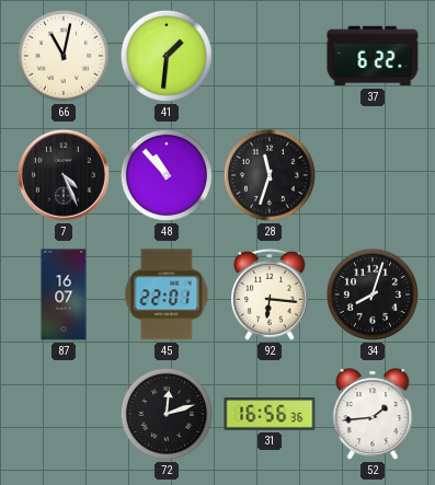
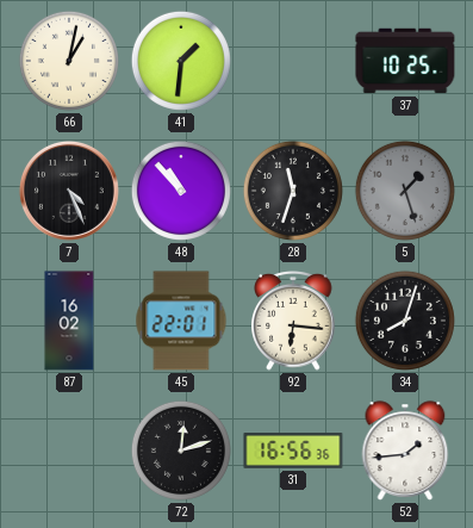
66: 11:02 -> 1:02
37: 6:22 -> 10:25
5: none -> 1:27
87: 16:07 -> 16:02
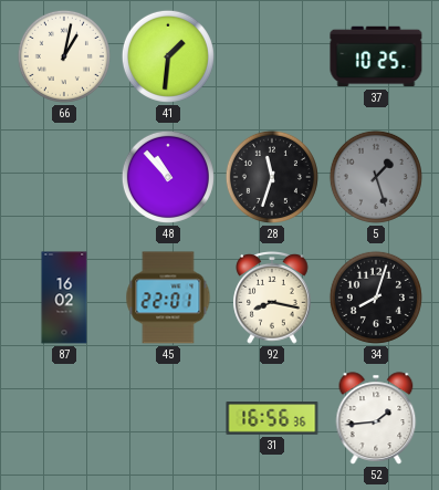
7: 4:26 -> none
92: 6:16 -> 8:17
72: 12:12 -> none
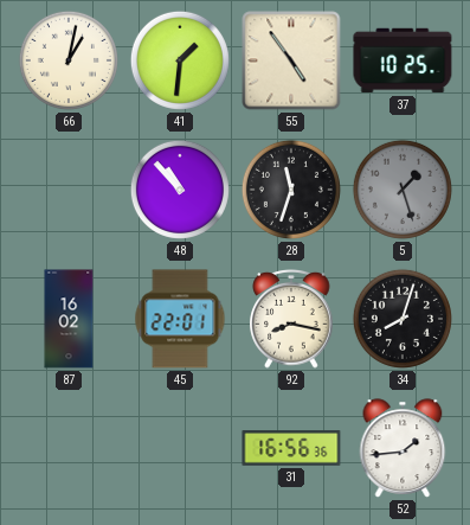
55: none -> 4:54
